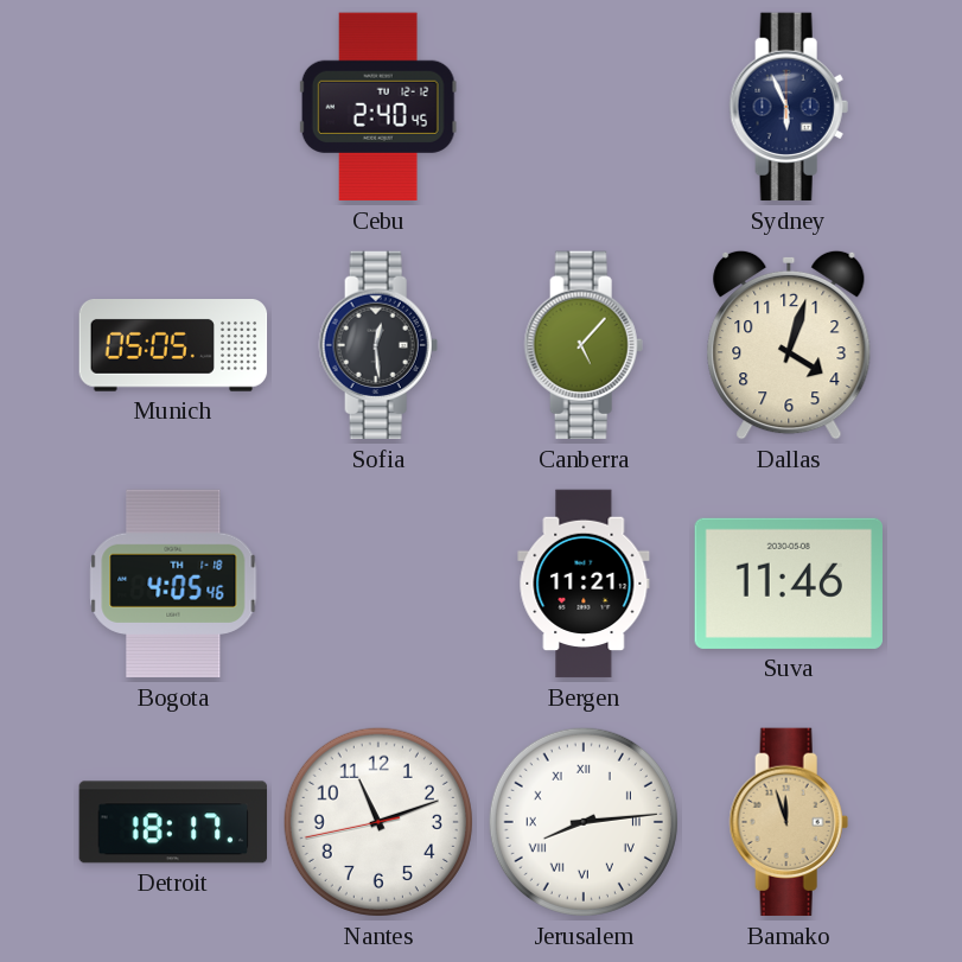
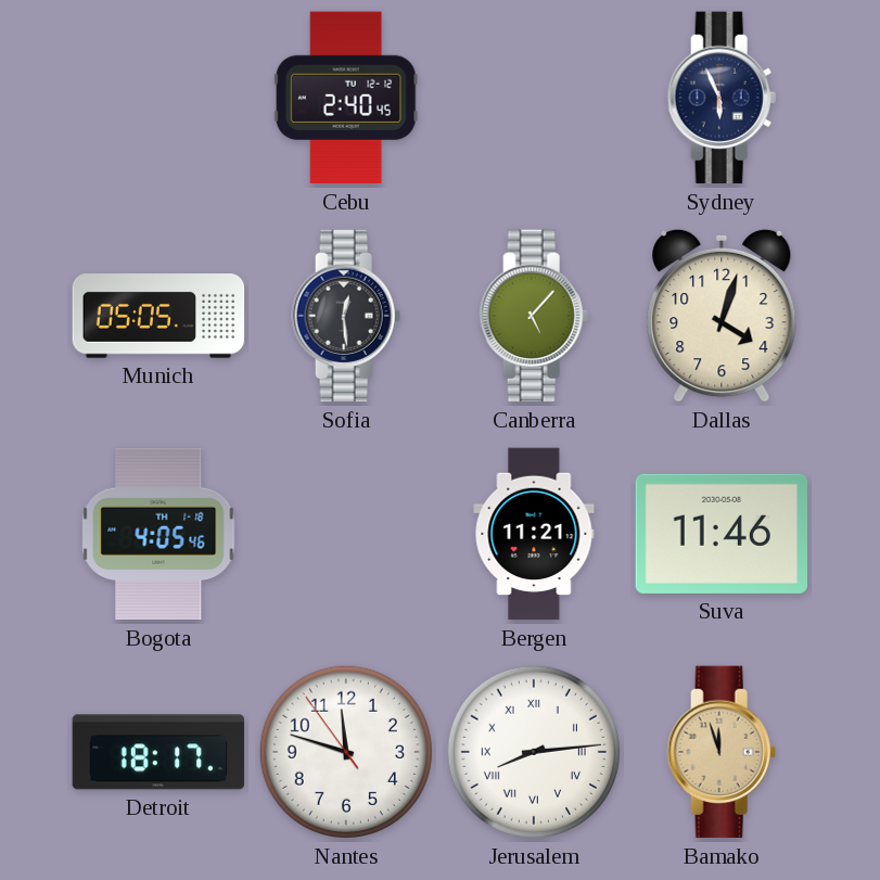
Nantes: 11:11 -> 11:47
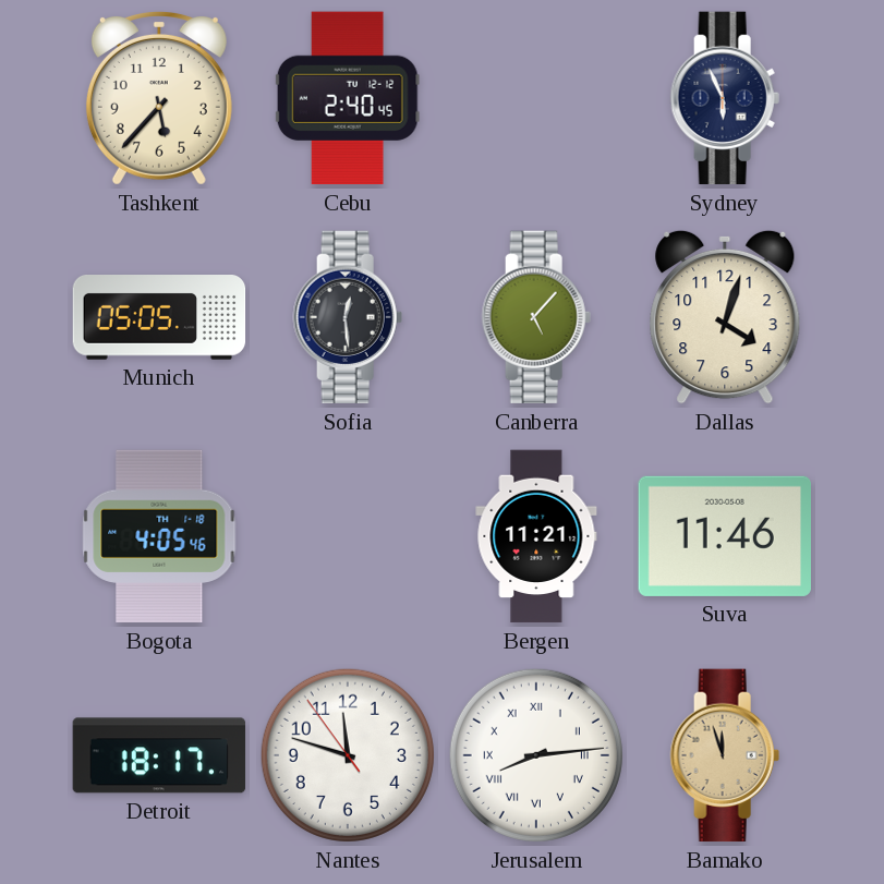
Tashkent: none -> 5:37
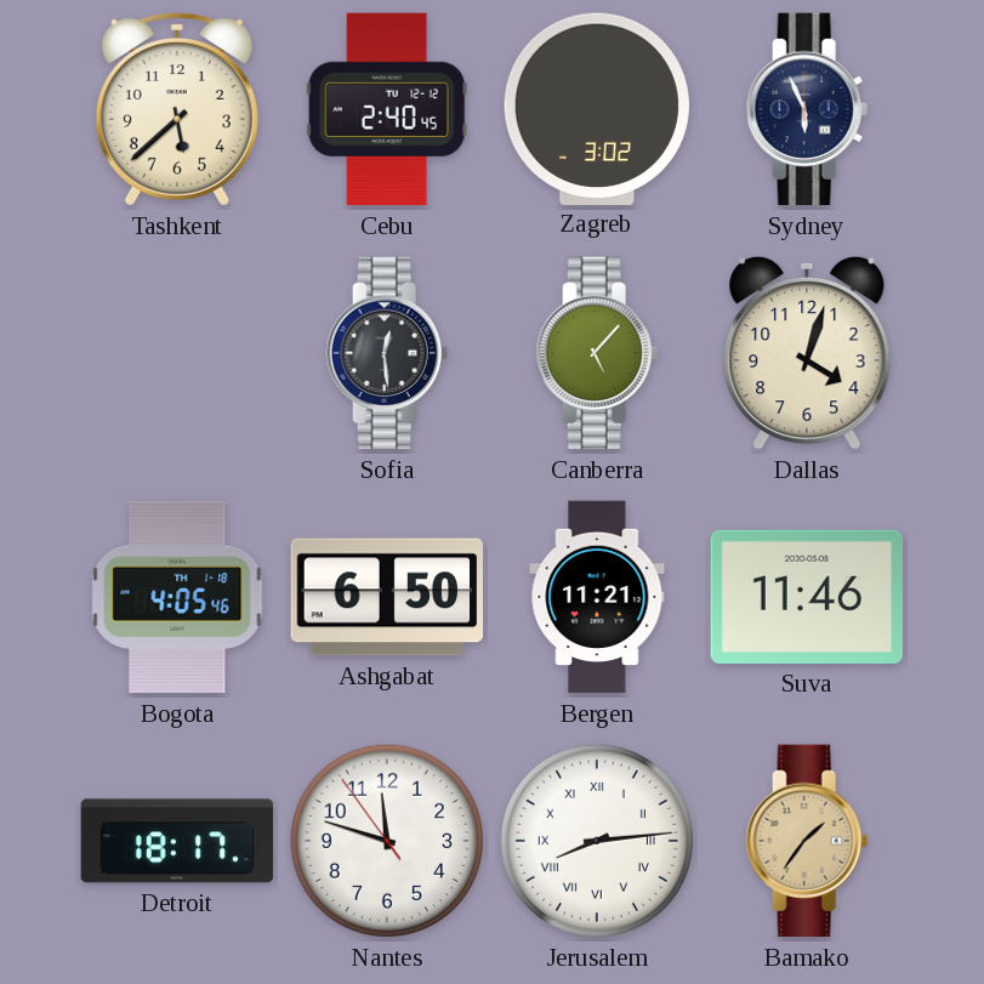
Tashkent: 5:37 -> 5:38
Zagreb: none -> 3:02
Munich: 05:05 -> none
Ashgabat: none -> 6:50
Bamako: 11:57 -> 1:36
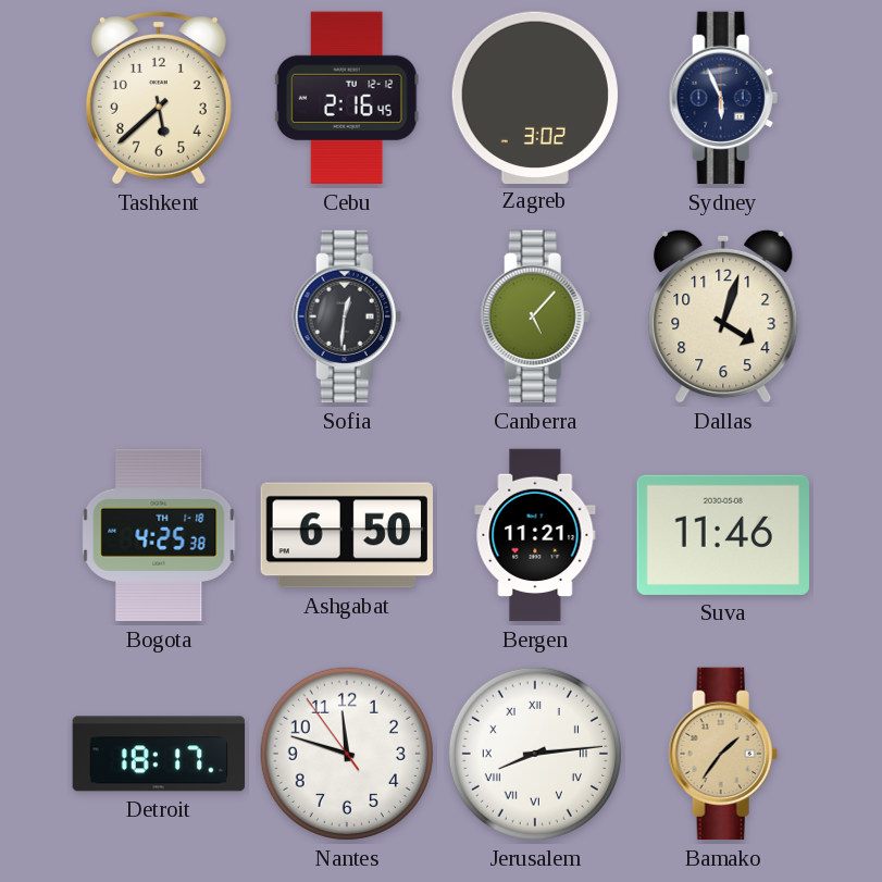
Cebu: 2:40 -> 2:16
Sofia: 12:29 -> 12:31
Bogota: 4:05 -> 4:25
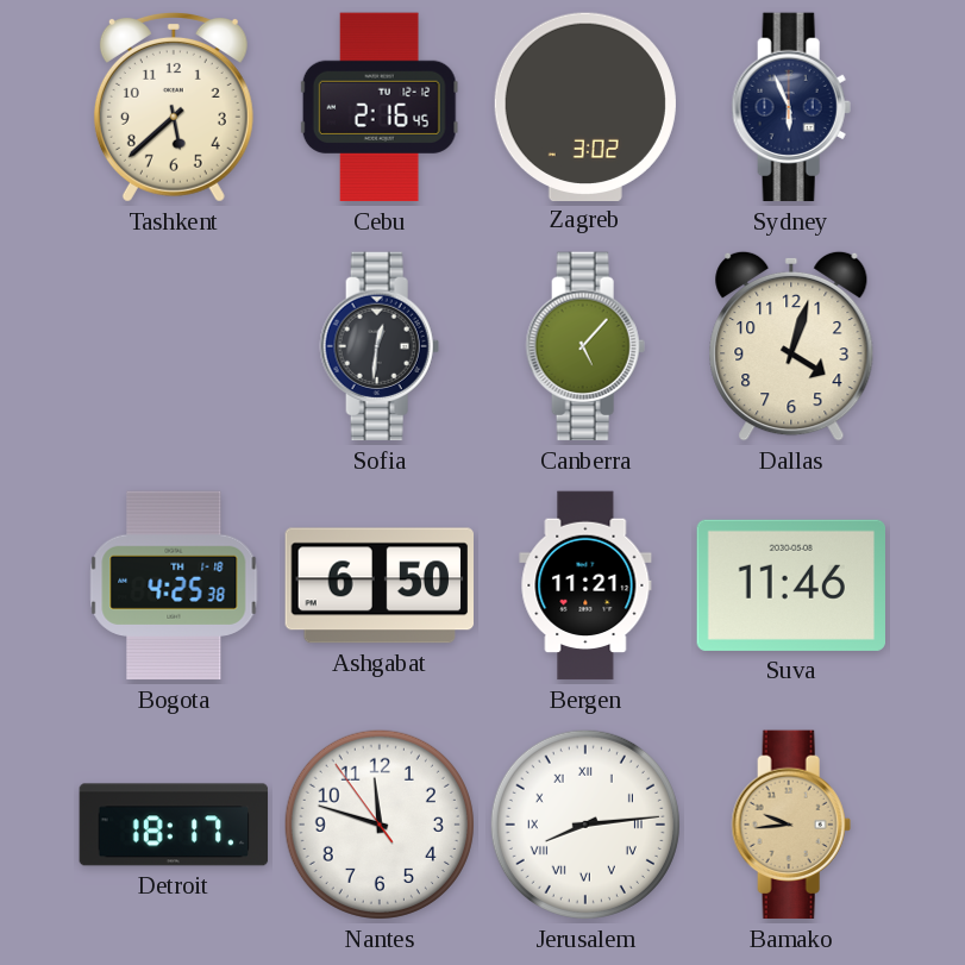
Bamako: 1:36 -> 9:44
